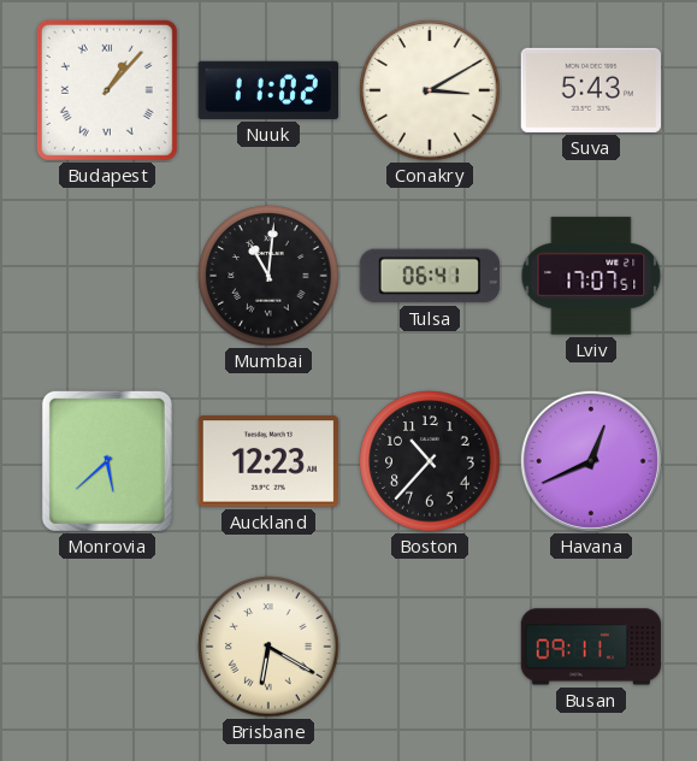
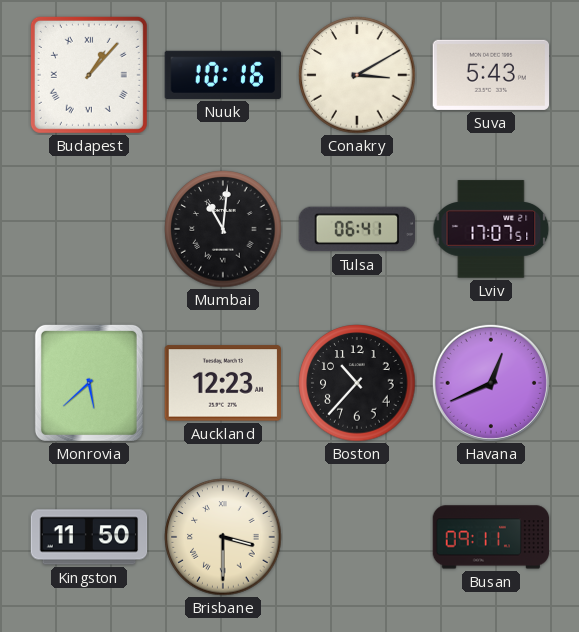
Nuuk: 11:02 -> 10:16
Kingston: none -> 11:50
Brisbane: 6:20 -> 3:30
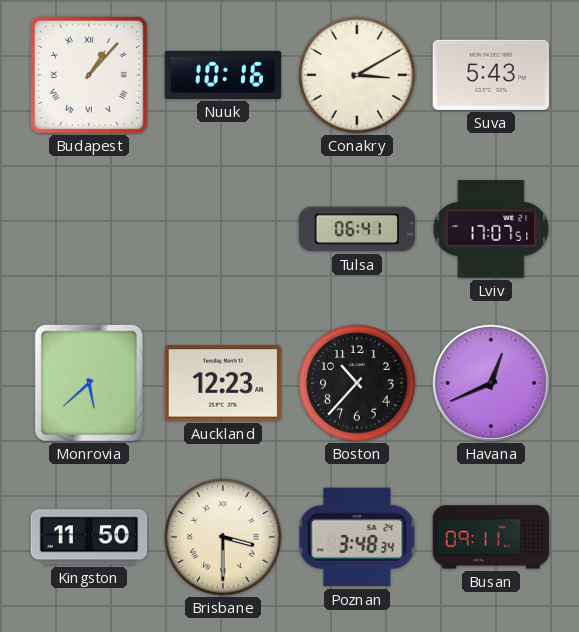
Mumbai: 11:01 -> none
Poznan: none -> 3:48
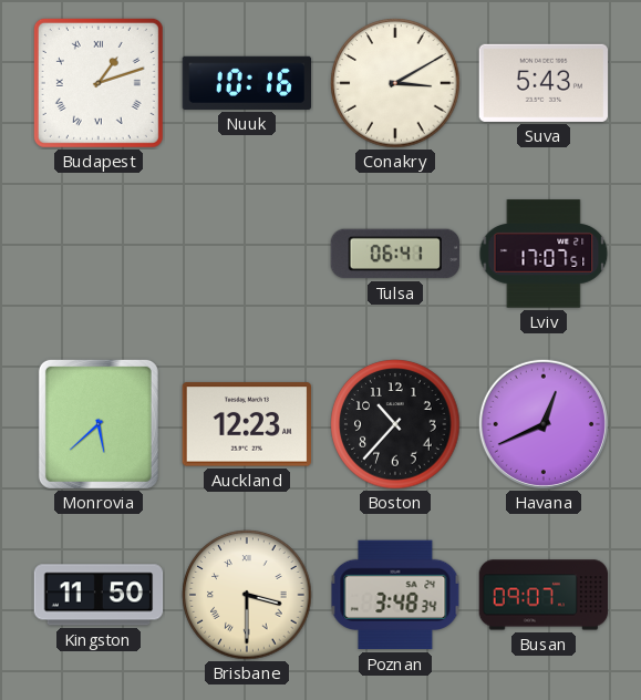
Budapest: 1:07 -> 1:12
Busan: 09:11 -> 09:07
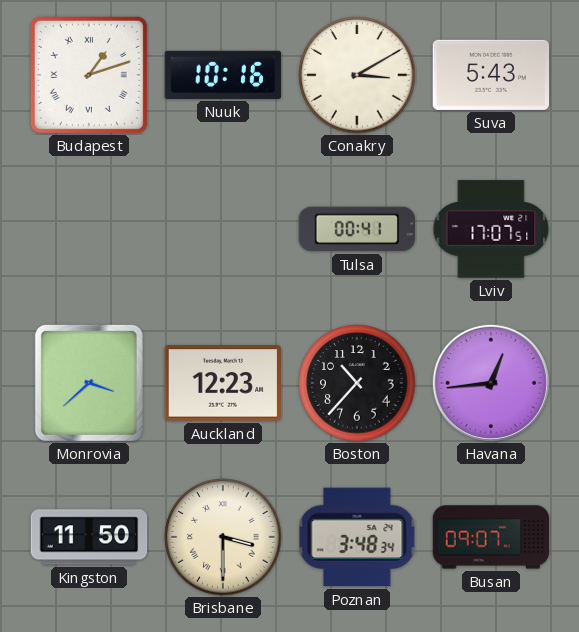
Tulsa: 06:41 -> 00:41
Monrovia: 5:38 -> 3:38
Havana: 12:41 -> 12:44
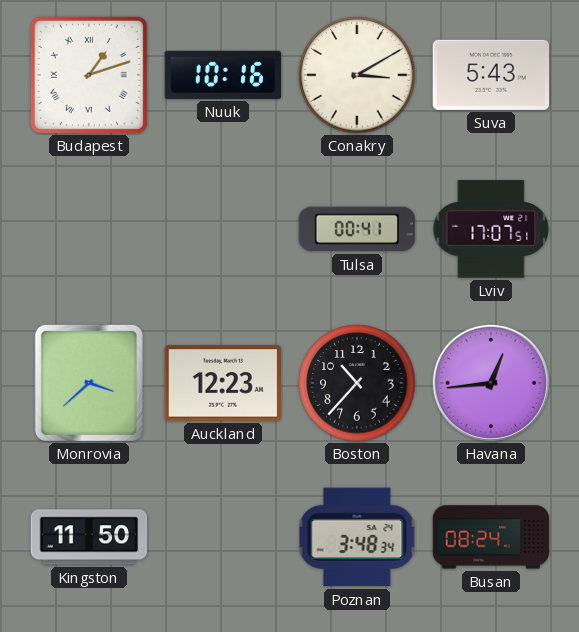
Brisbane: 3:30 -> none
Busan: 09:07 -> 08:24
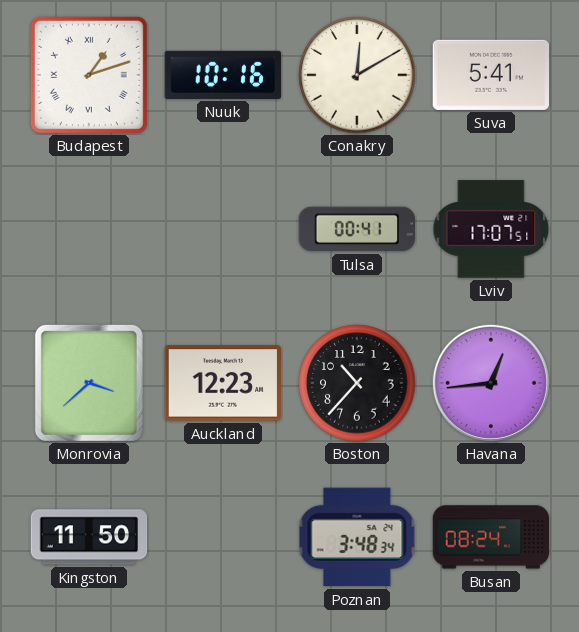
Conakry: 3:10 -> 12:10
Suva: 5:43 -> 5:41
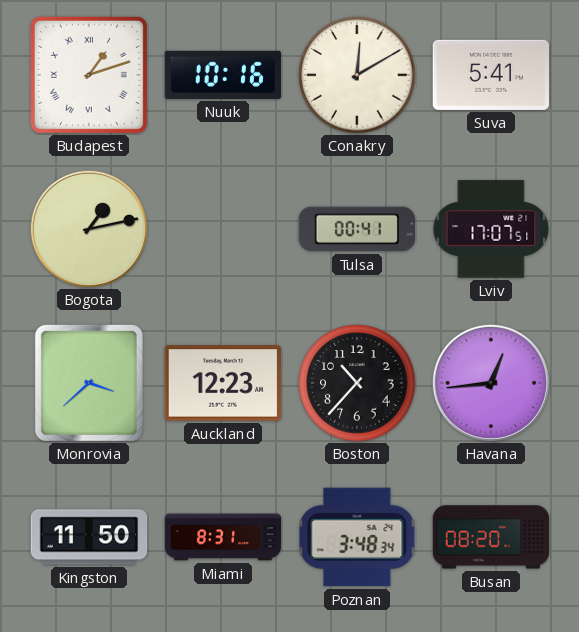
Bogota: none -> 1:13
Miami: none -> 8:31
Busan: 08:24 -> 08:20
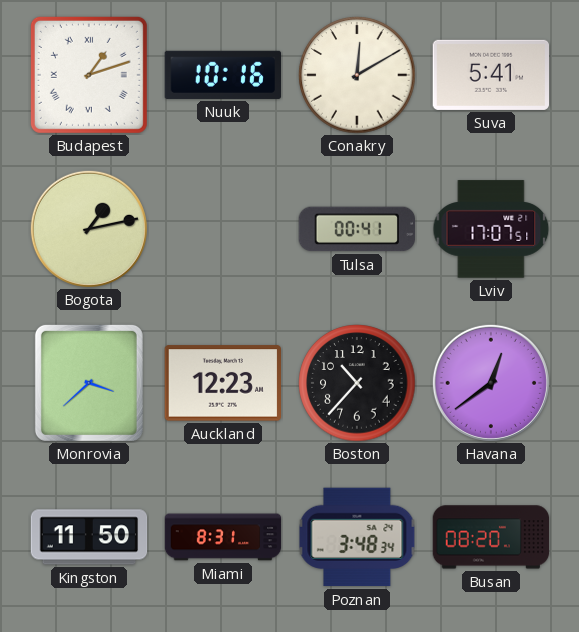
Havana: 12:44 -> 12:39
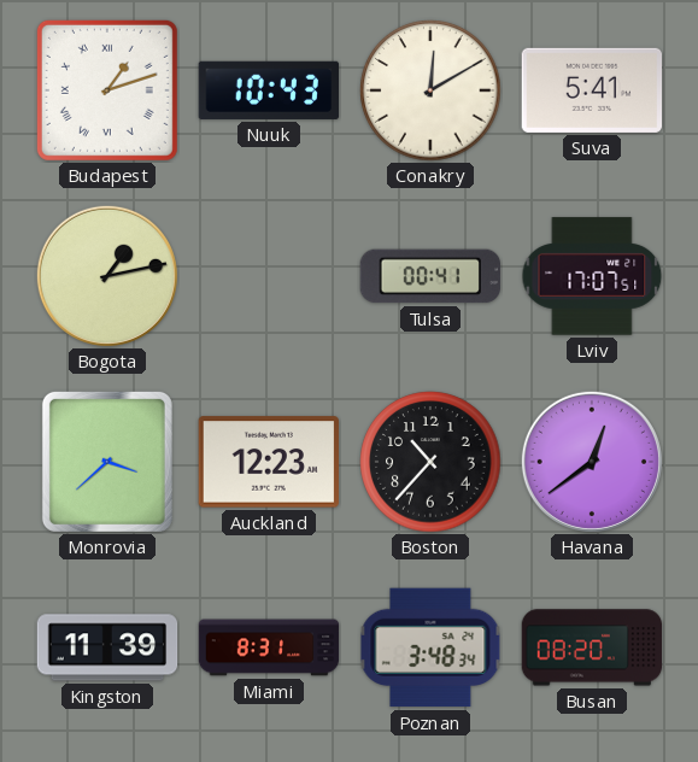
Nuuk: 10:16 -> 10:43
Kingston: 11:50 -> 11:39
